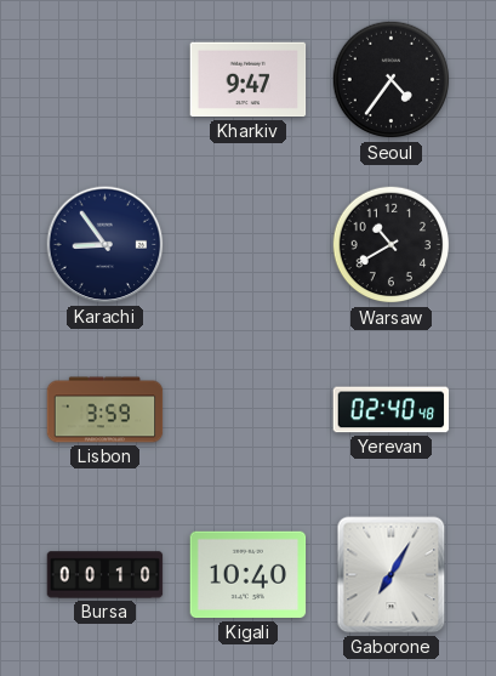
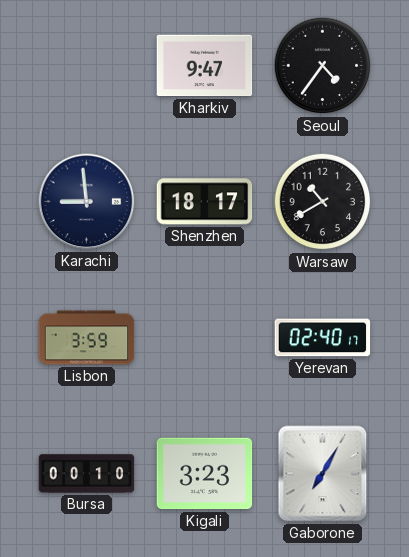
Karachi: 8:54 -> 8:59
Shenzhen: none -> 18:17
Yerevan: 02:40:48 -> 02:40:17
Kigali: 10:40 -> 3:23
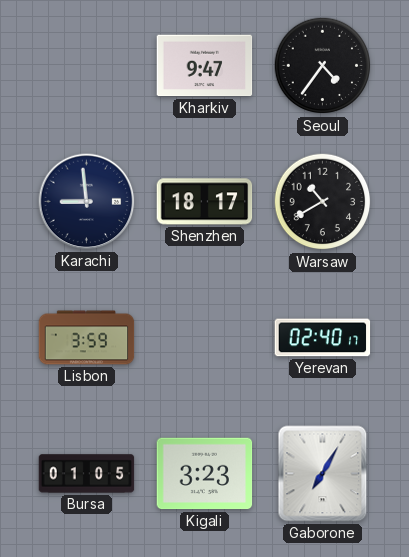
Bursa: 00:10 -> 01:05
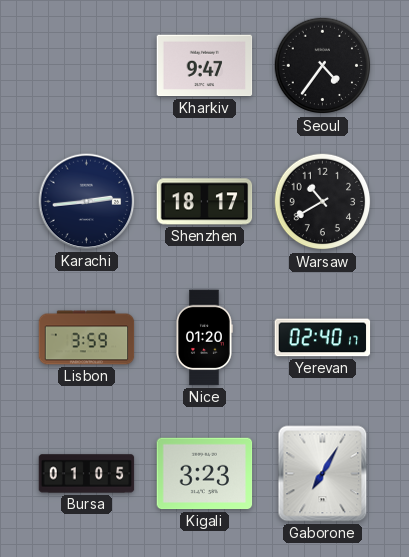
Karachi: 8:59 -> 2:44
Nice: none -> 01:20
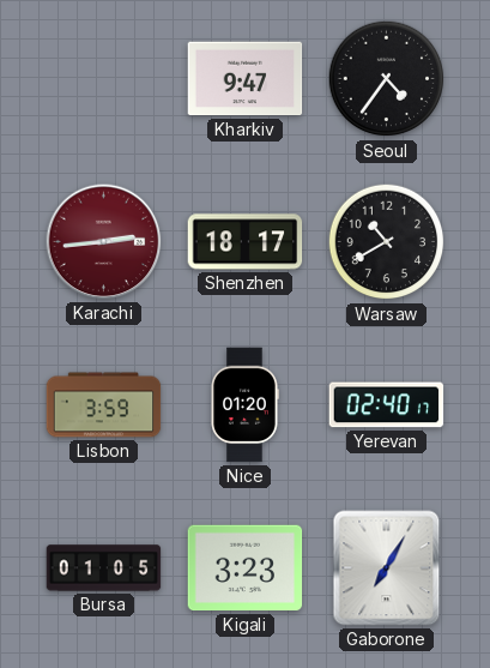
Karachi dial: navy -> burgundy
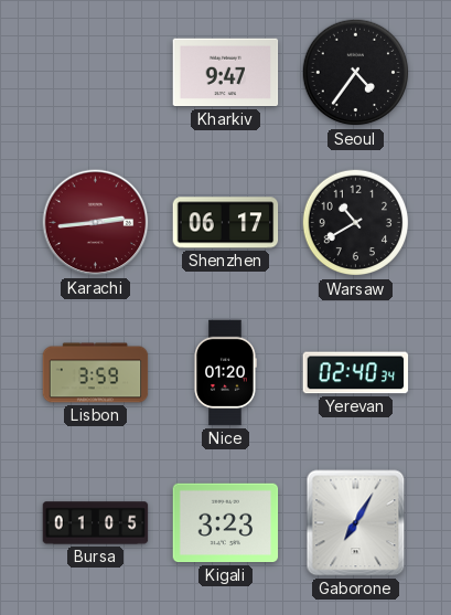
Shenzhen: 18:17 -> 06:17
Yerevan: 02:40:17 -> 02:40:34
